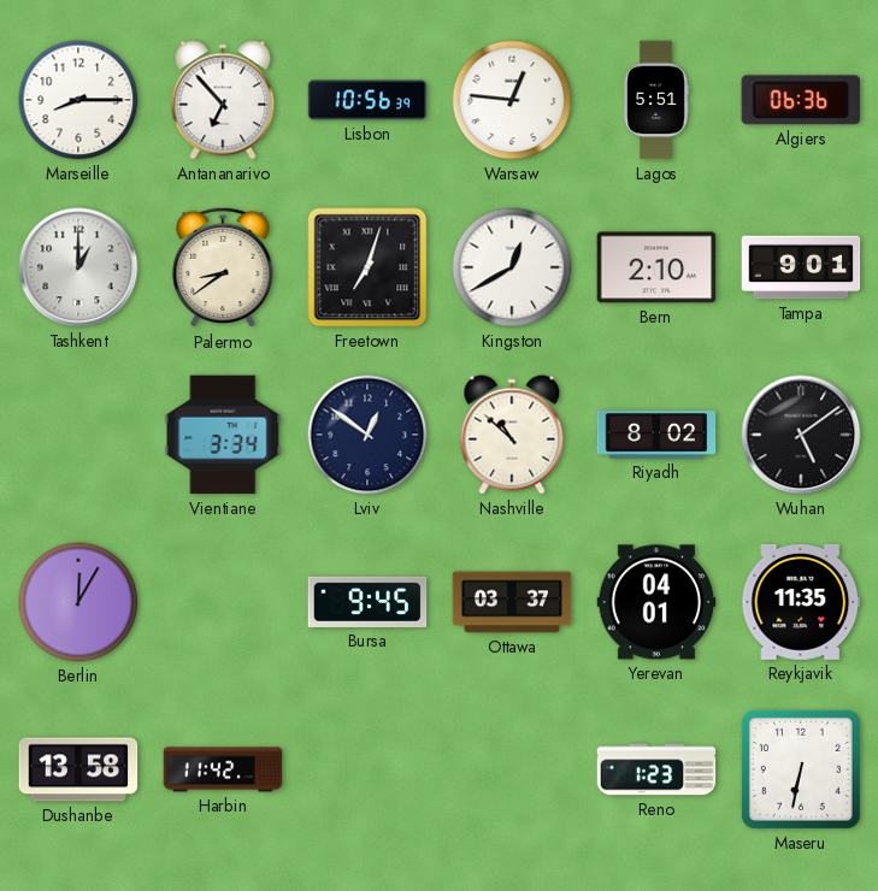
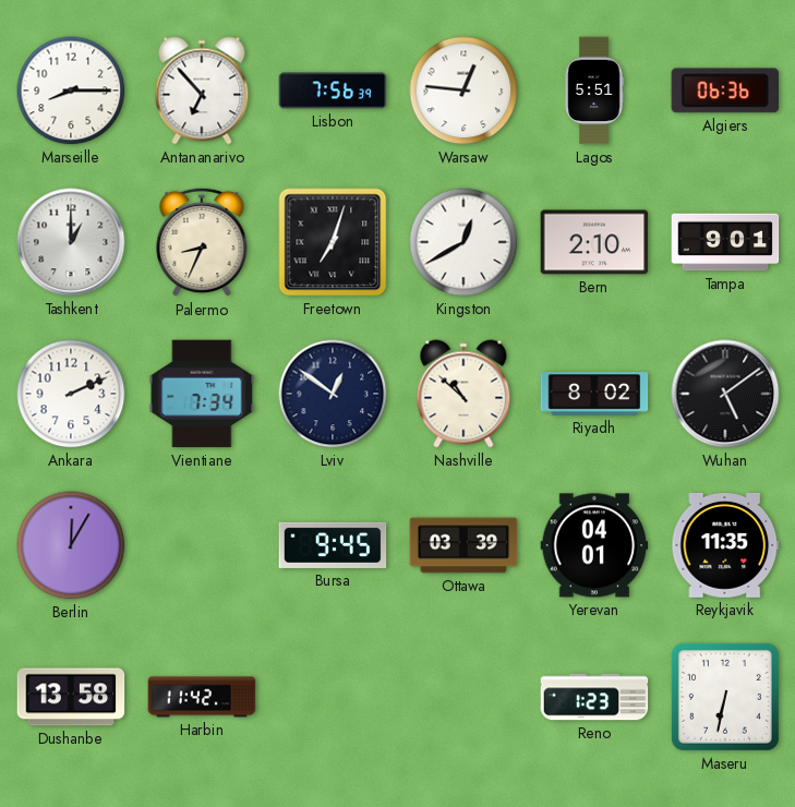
Lisbon: 10:56 -> 7:56
Palermo: 8:39 -> 8:34
Ankara: none -> 2:11
Vientiane: 3:34 -> 7:34
Ottawa: 03:37 -> 03:39
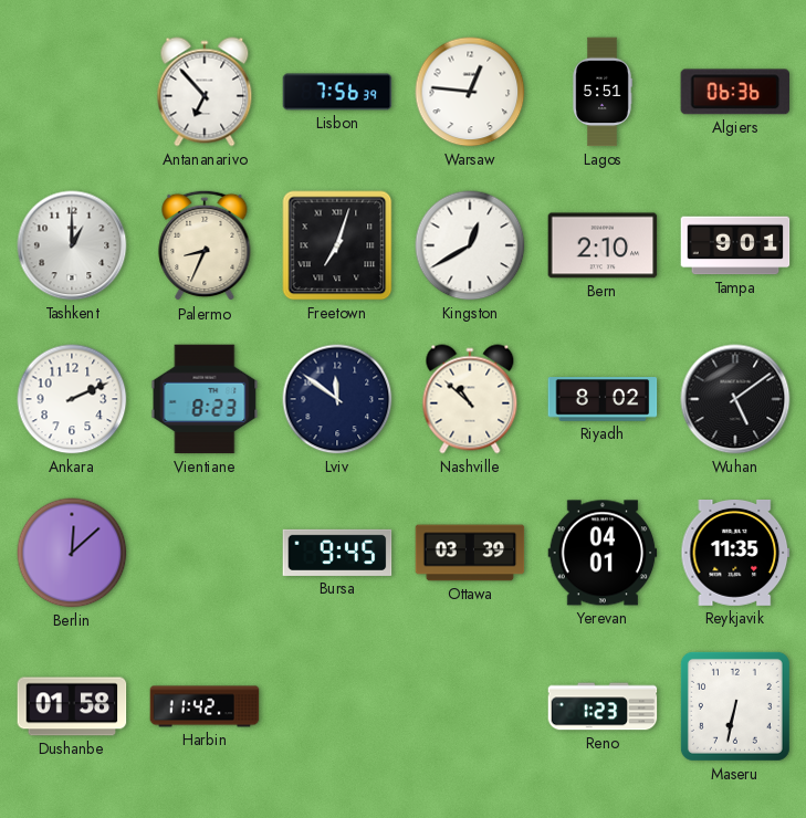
Marseille: 8:15 -> none
Vientiane: 7:34 -> 8:23
Lviv: 12:51 -> 11:51
Berlin: 12:05 -> 12:08
Dushanbe: 13:58 -> 01:58
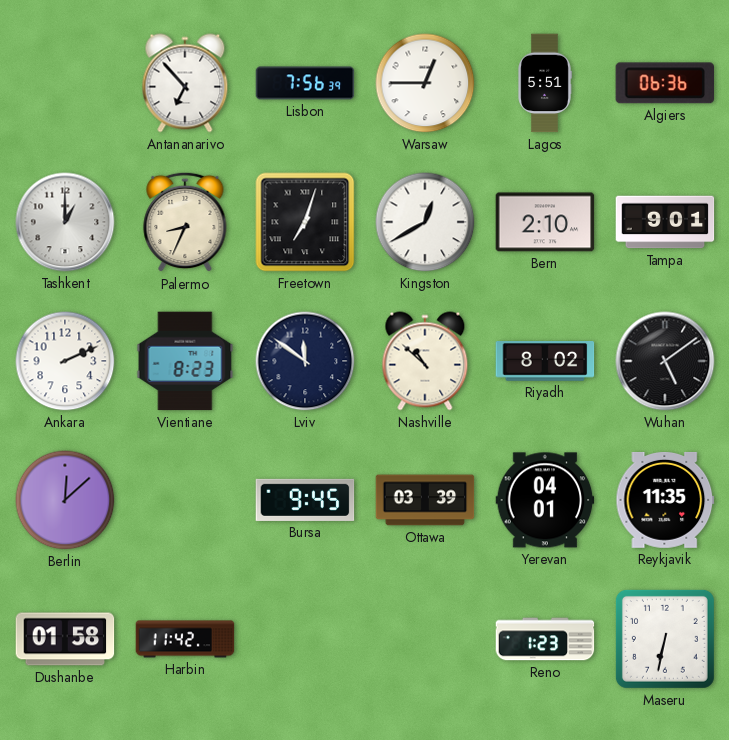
Warsaw: 12:46 -> 12:45
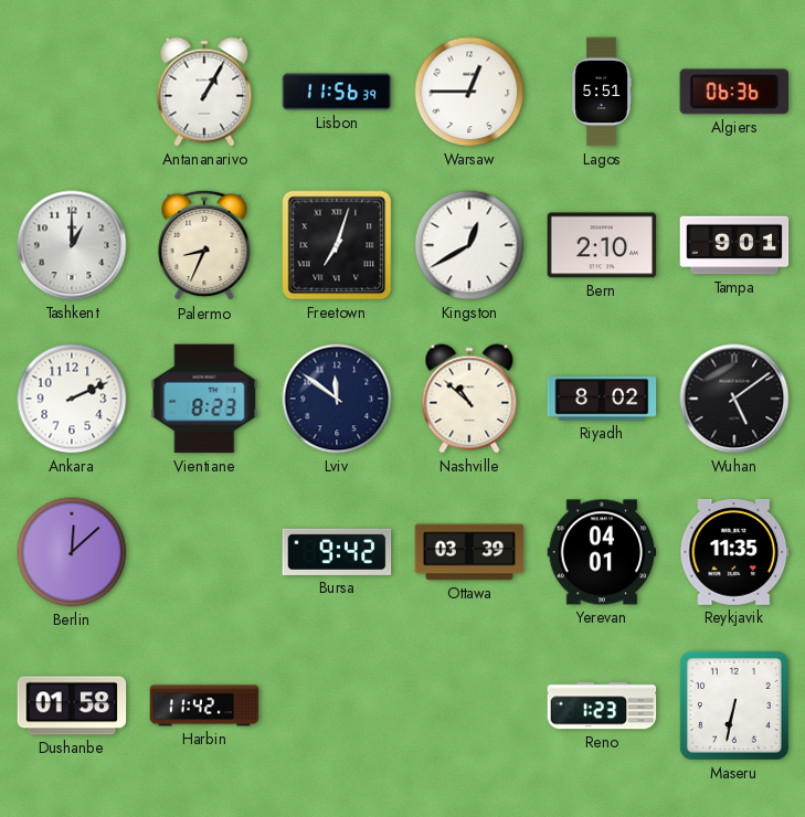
Antananarivo: 6:53 -> 1:05
Lisbon: 7:56 -> 11:56
Bursa: 9:45 -> 9:42
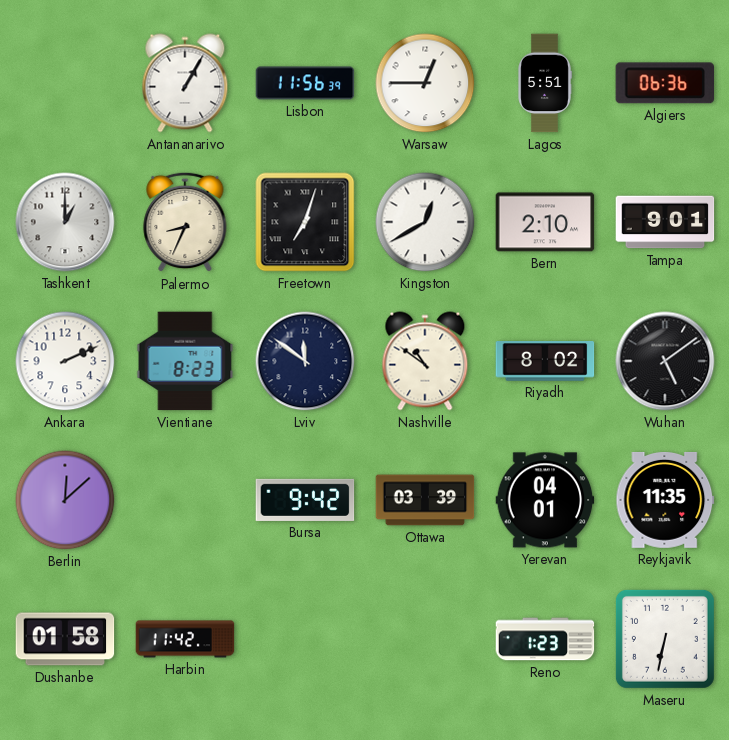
Nashville: 10:52 -> 10:51
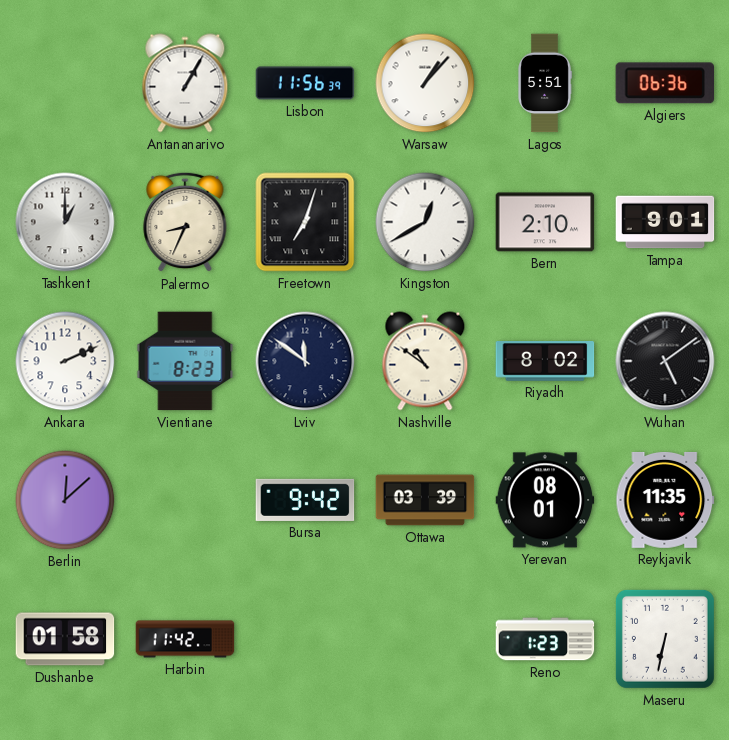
Warsaw: 12:45 -> 1:07
Yerevan: 04:01 -> 08:01
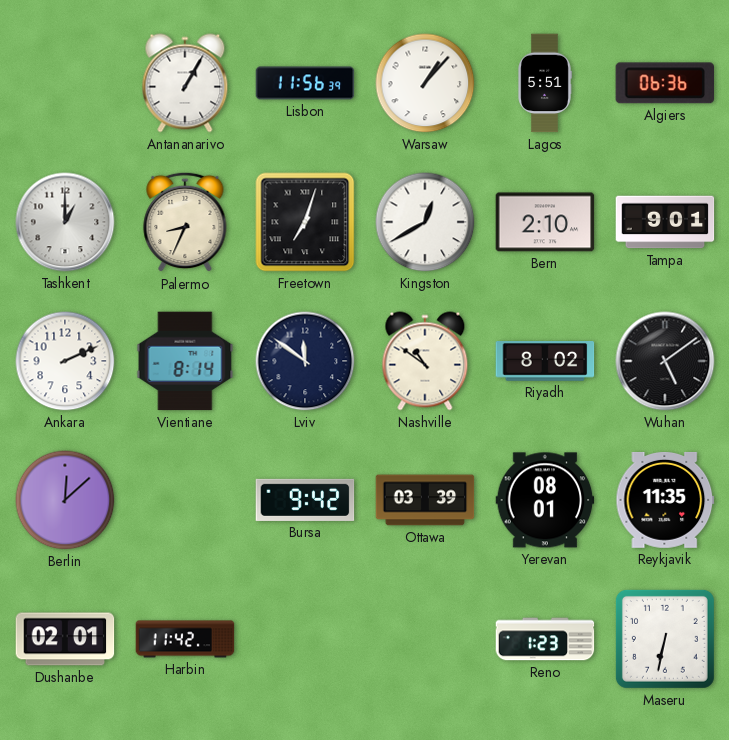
Vientiane: 8:23 -> 8:14
Dushanbe: 01:58 -> 02:01
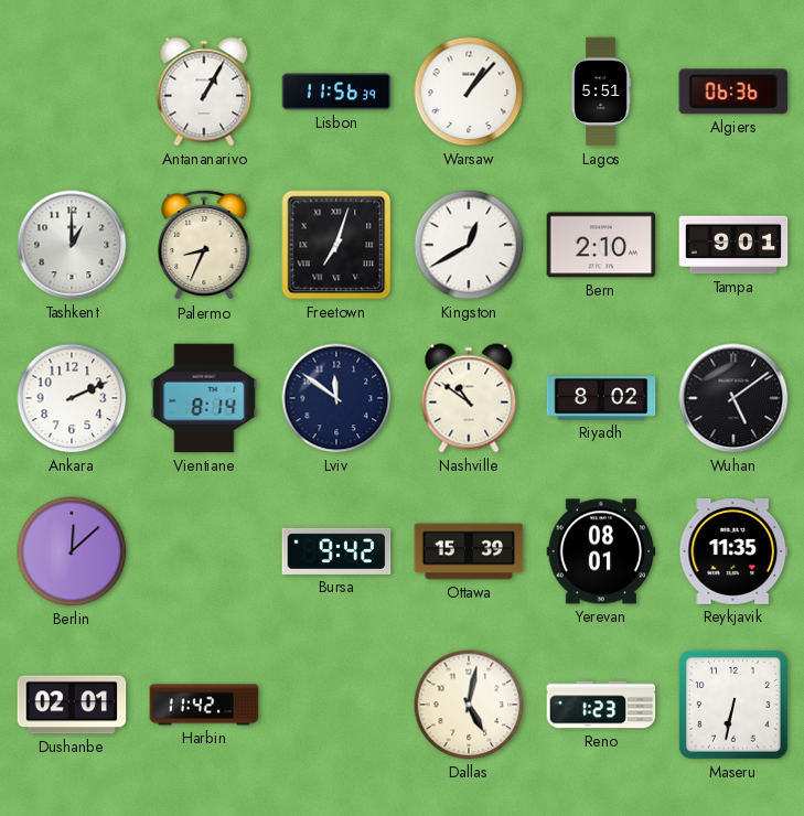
Ottawa: 03:39 -> 15:39
Dallas: none -> 5:02
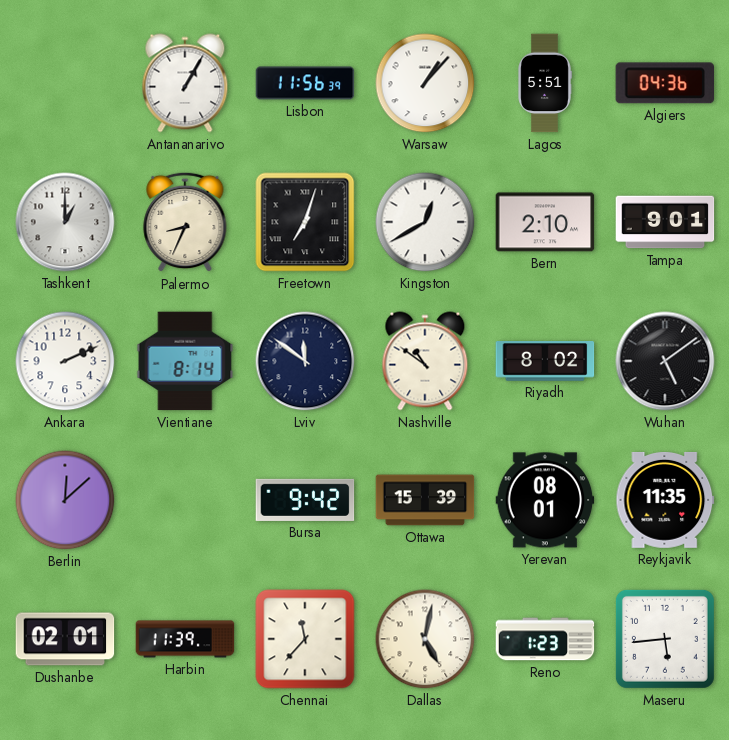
Algiers: 06:36 -> 04:36
Harbin: 11:42 -> 11:39
Chennai: none -> 11:37
Maseru: 6:32 -> 5:44
